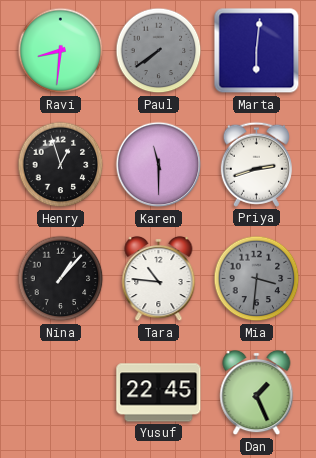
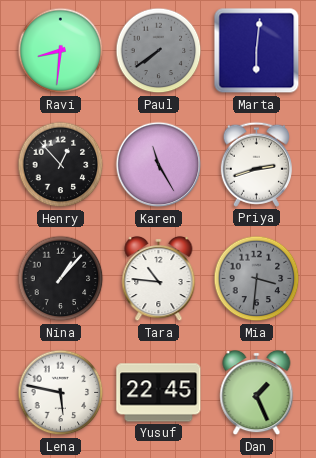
Henry: 12:57 -> 12:53
Karen: 11:30 -> 11:25
Lena: none -> 5:47
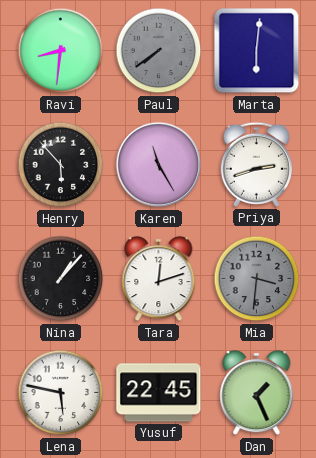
Henry: 12:53 -> 5:53
Tara: 10:46 -> 12:12
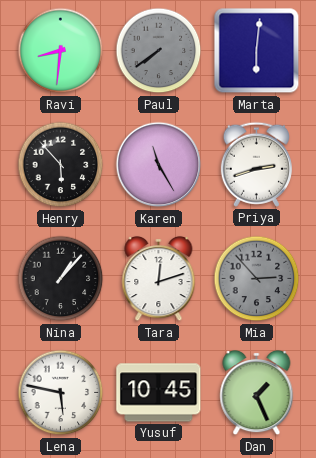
Mia: 3:31 -> 2:53
Yusuf: 22:45 -> 10:45
